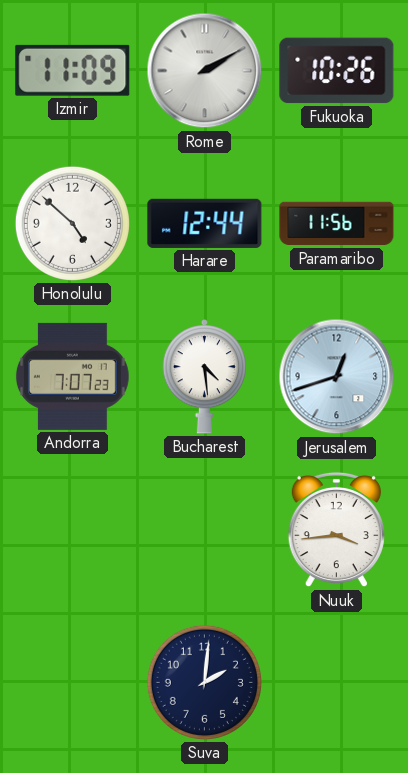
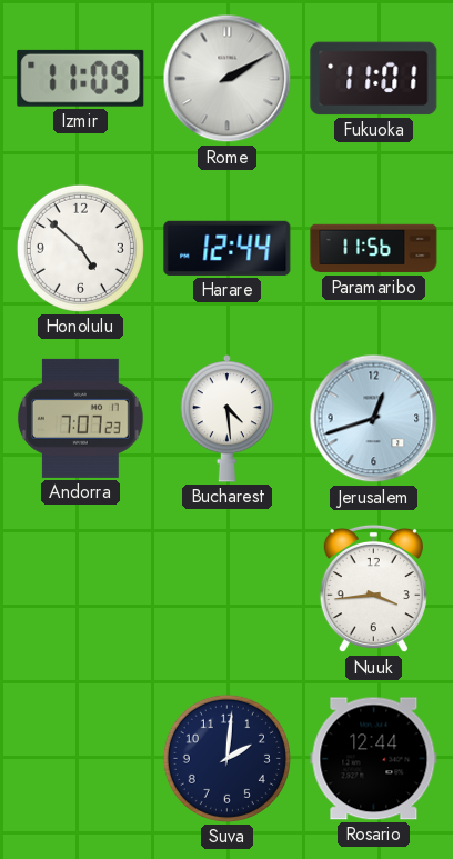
Fukuoka: 10:26 -> 11:01
Rosario: none -> 12:44
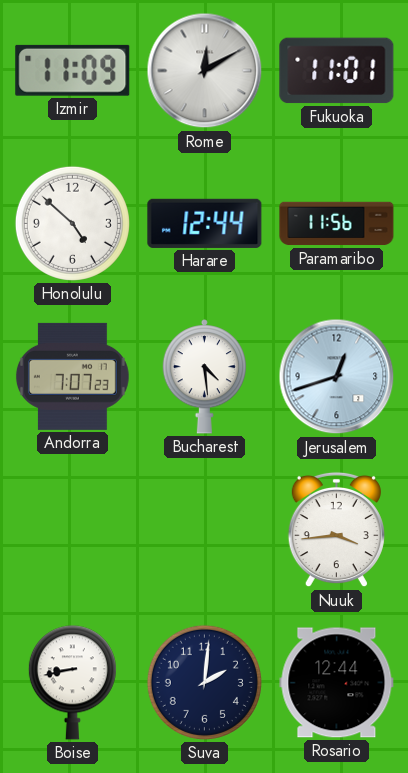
Rome: 2:10 -> 12:10
Boise: none -> 8:43
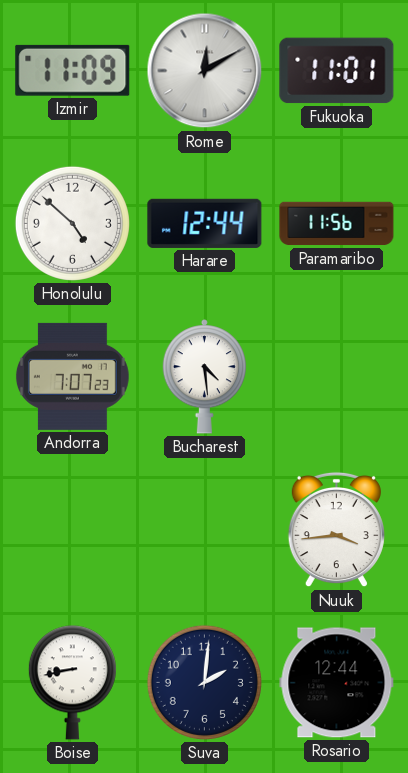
Jerusalem: 12:42 -> none
